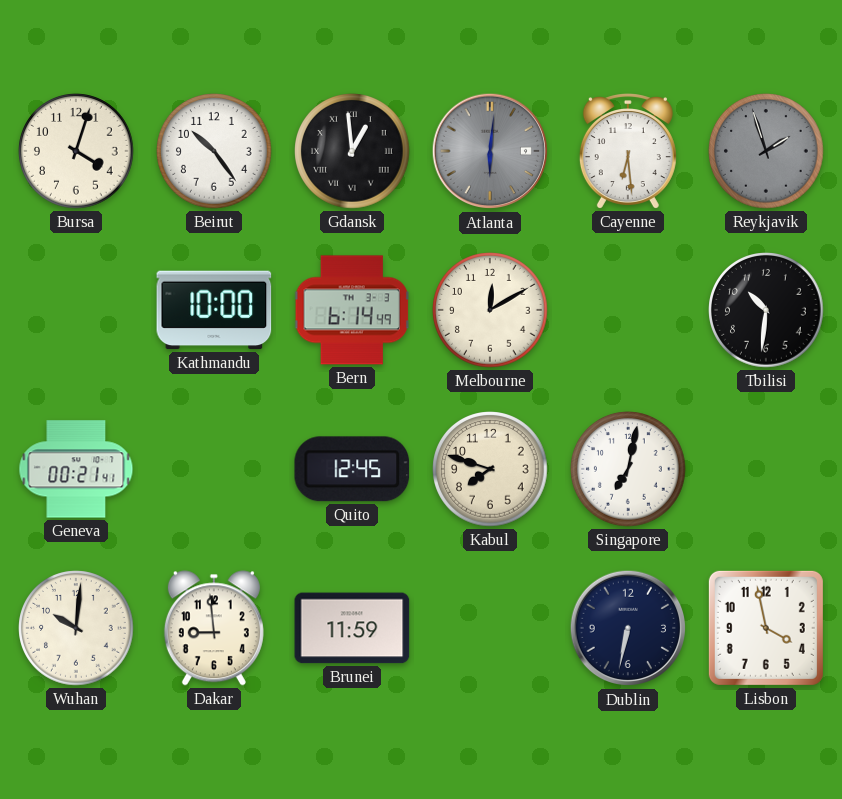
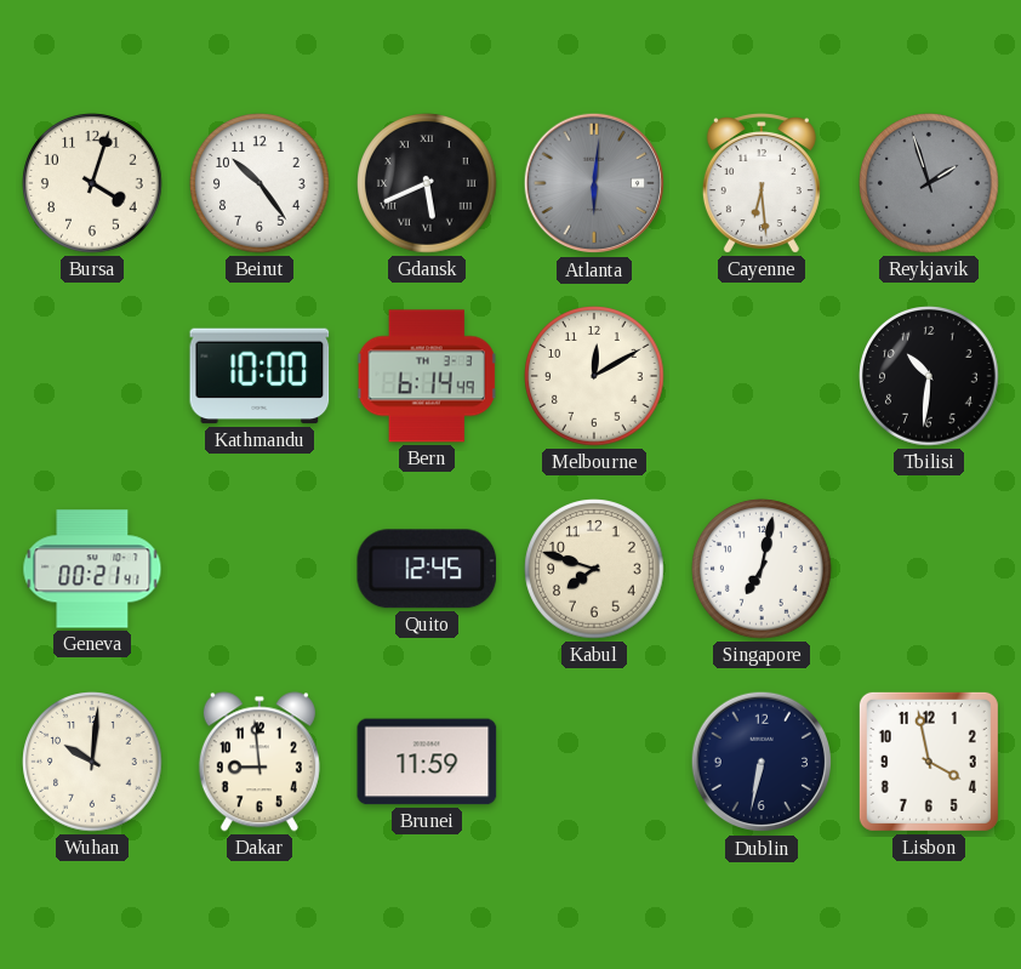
Gdansk: 12:59 -> 5:41
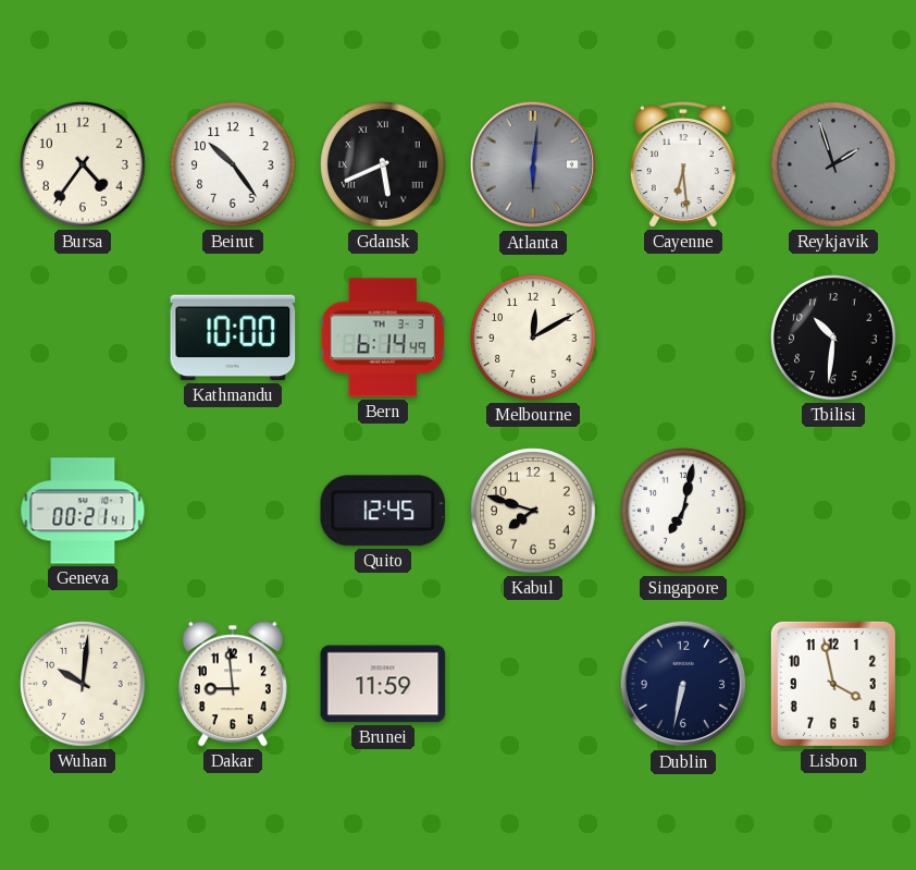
Bursa: 4:03 -> 4:36
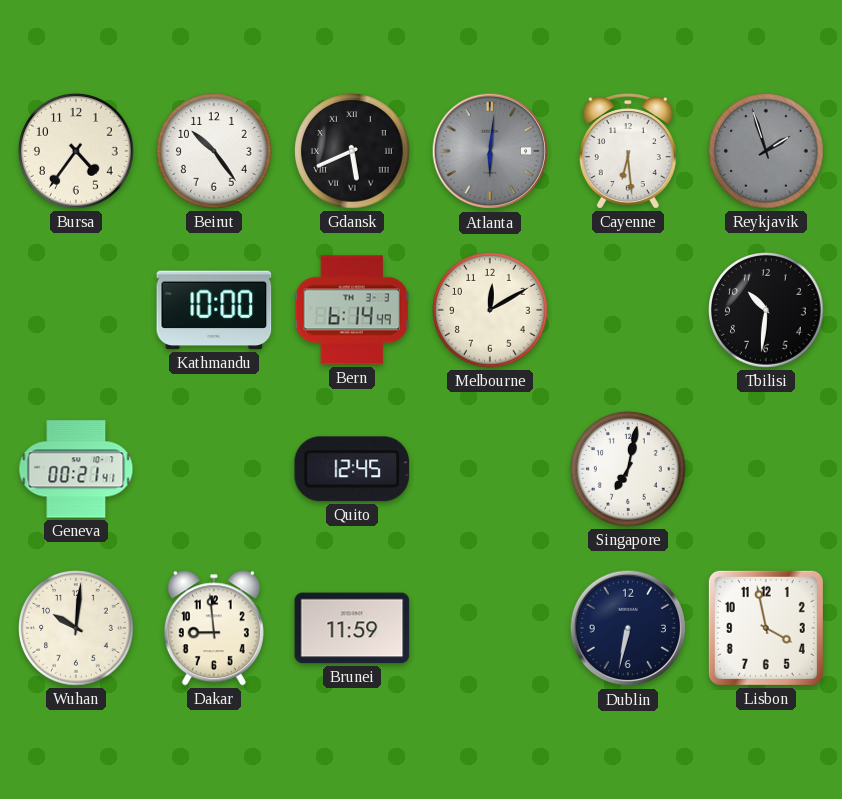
Kabul: 7:48 -> none
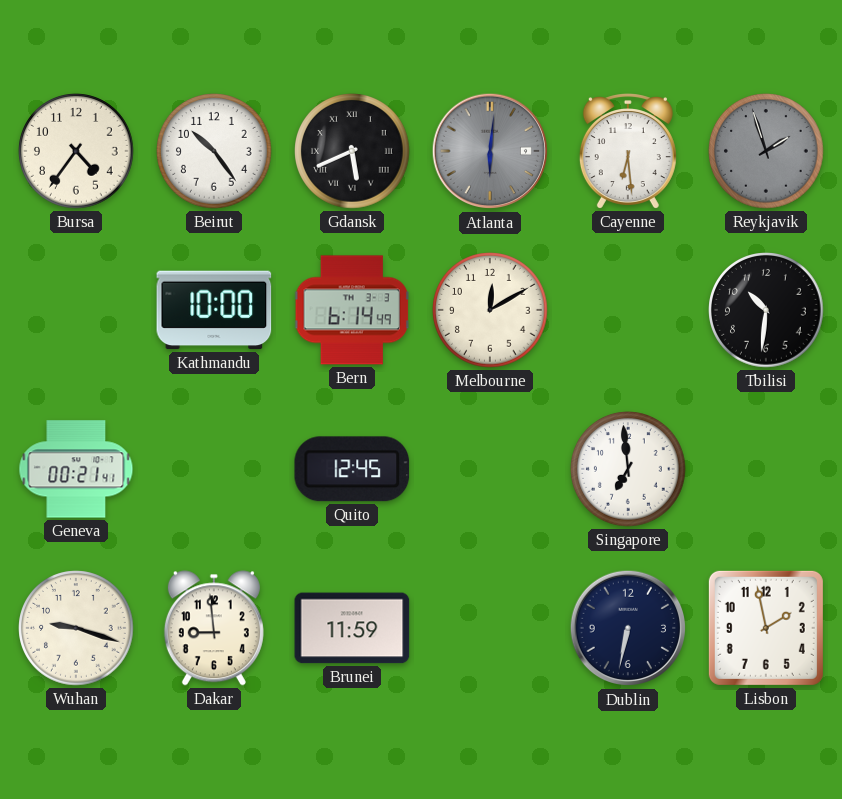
Singapore: 7:02 -> 6:59
Wuhan: 10:01 -> 9:18
Lisbon: 3:58 -> 1:58
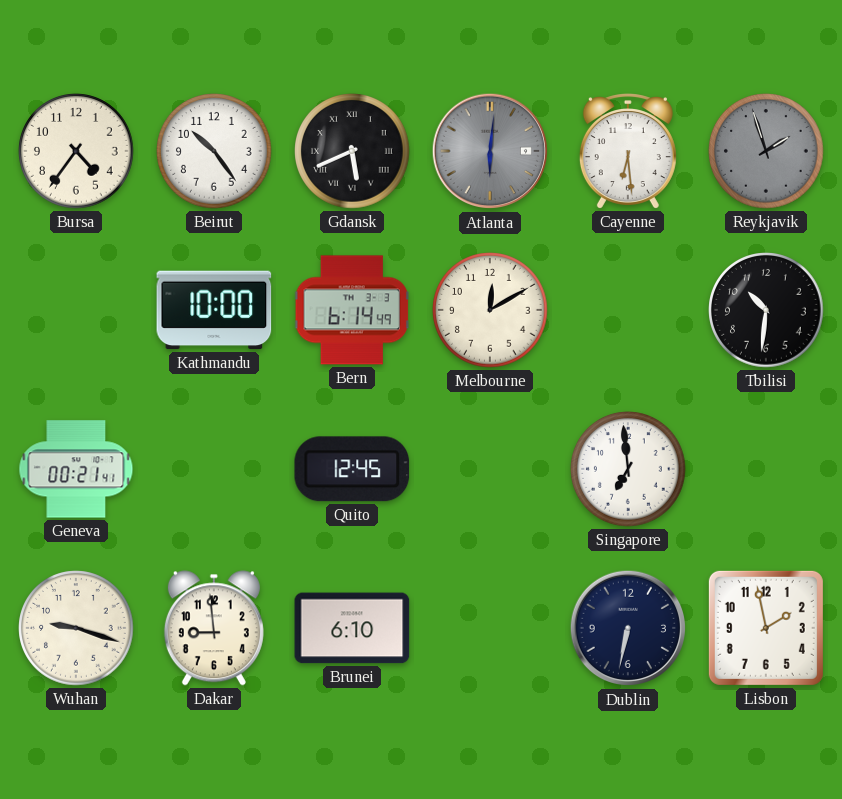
Brunei: 11:59 -> 6:10
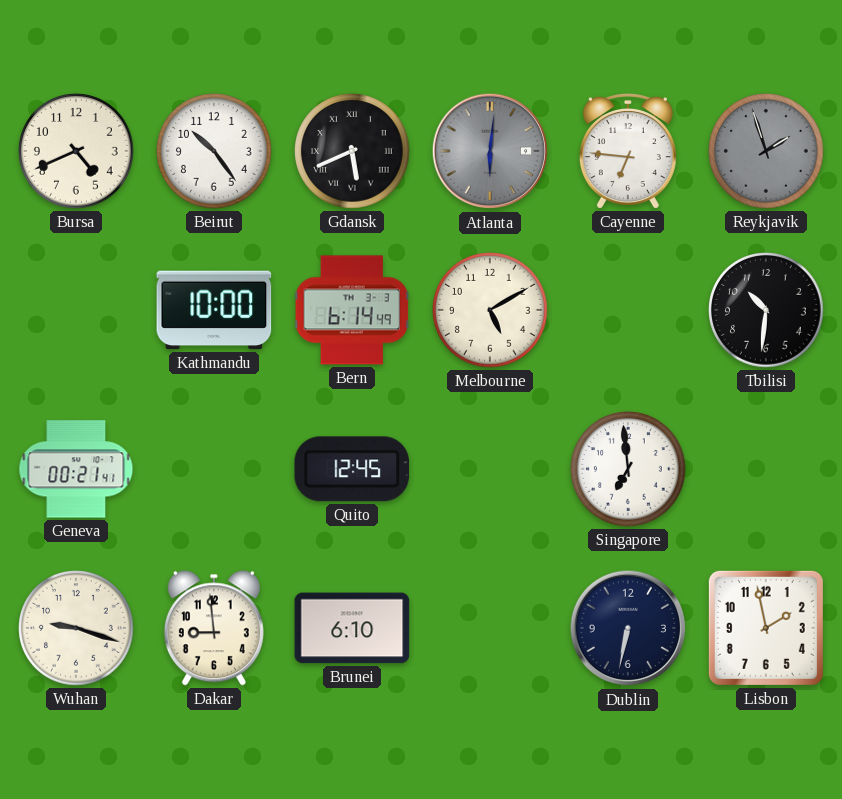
Bursa: 4:36 -> 4:41
Cayenne: 6:29 -> 6:46
Melbourne: 12:10 -> 5:10
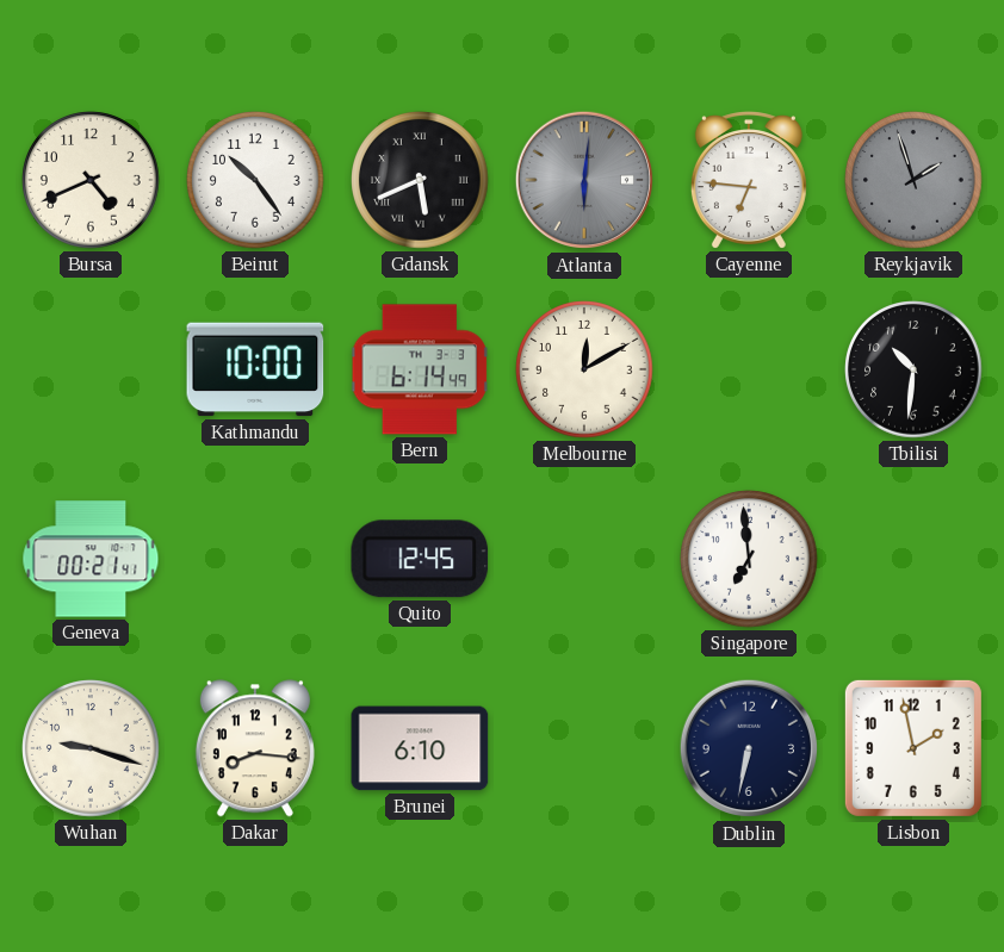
Melbourne: 5:10 -> 12:10
Dakar: 8:59 -> 8:16
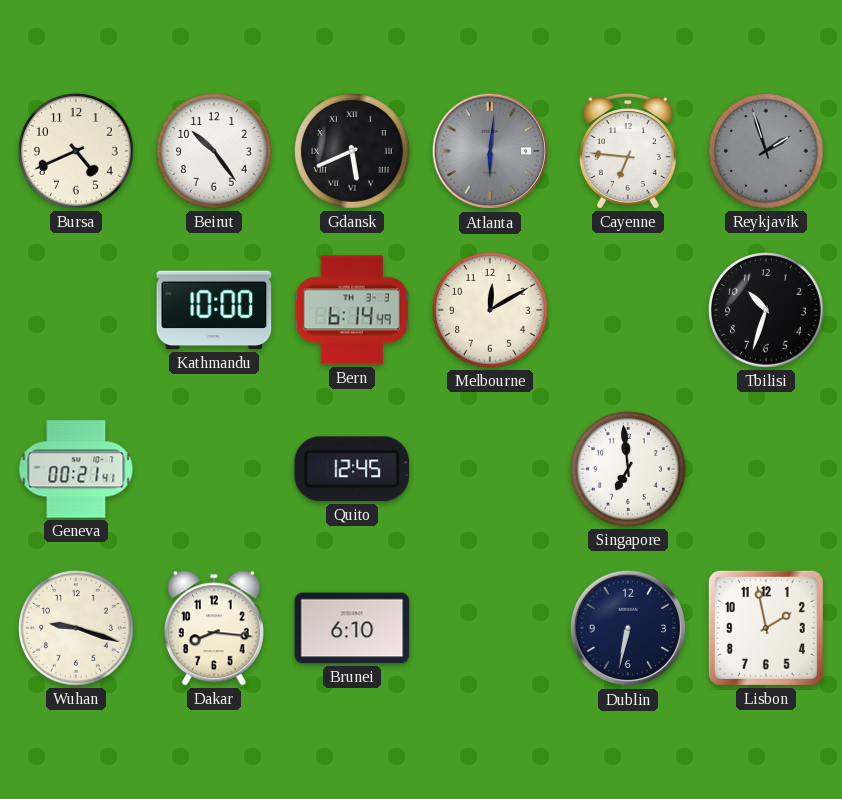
Tbilisi: 10:31 -> 10:33
